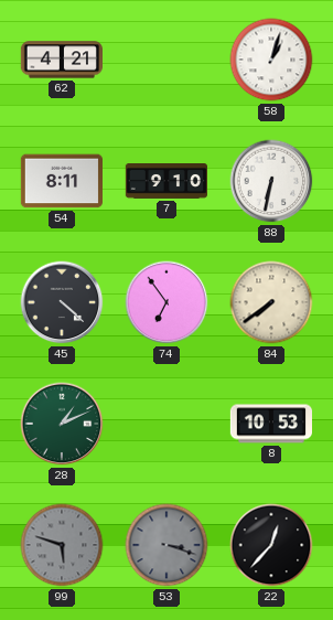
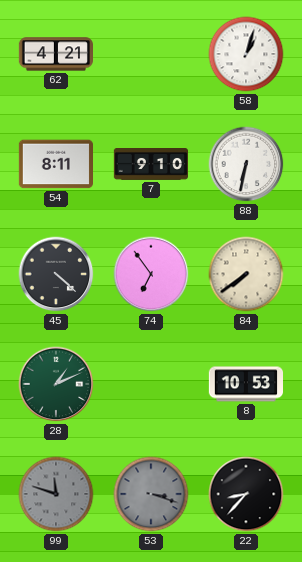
99: 5:48 -> 11:48
22: 12:37 -> 8:37
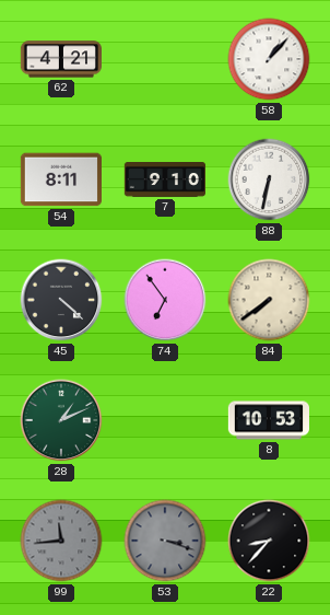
58: 1:03 -> 1:07
99: 11:48 -> 11:44
